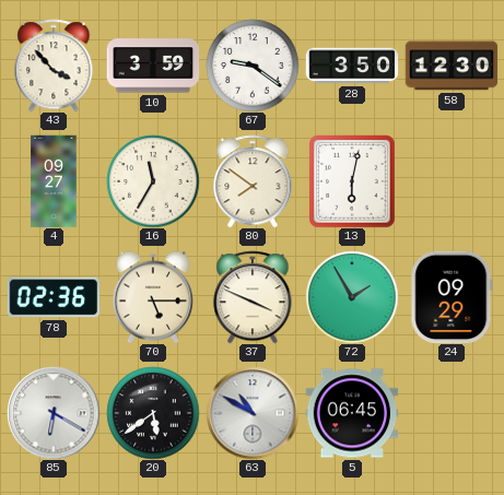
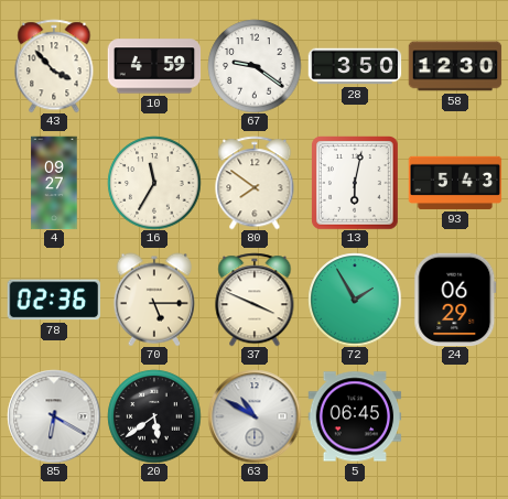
10: 3:59 -> 4:59
93: none -> 5:43
24: 09:29 -> 06:29
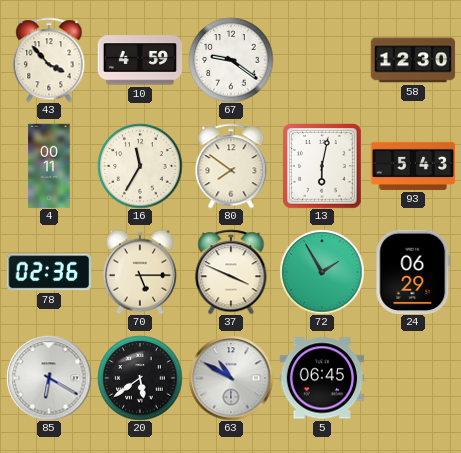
28: 3:50 -> none
4: 09:27 -> 00:11
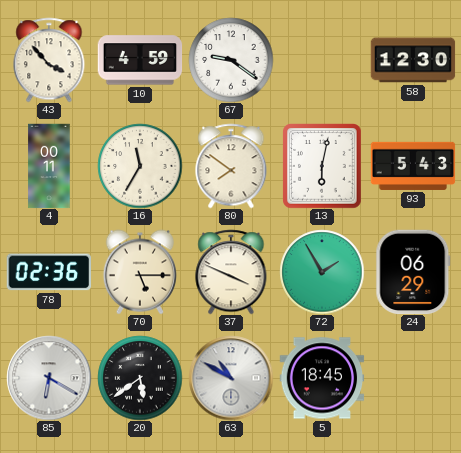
5: 06:45 -> 18:45
